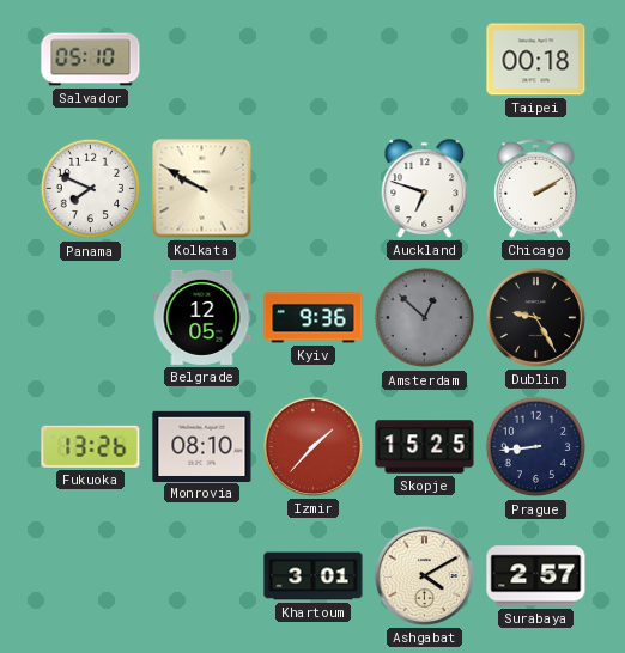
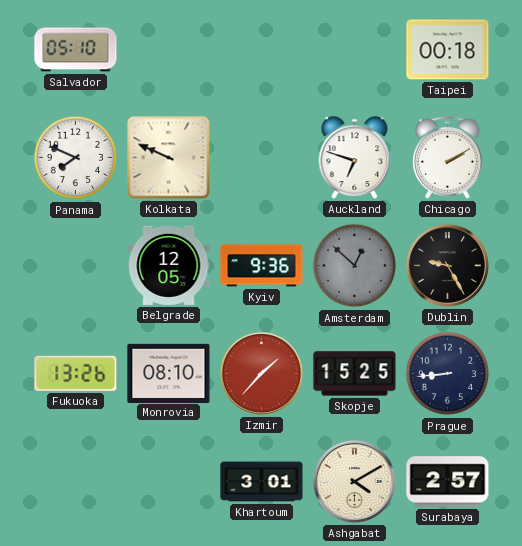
Kolkata: 9:50 -> 9:49
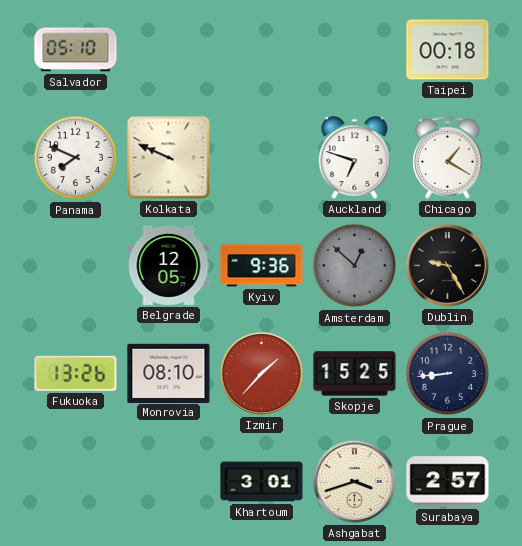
Chicago: 2:10 -> 1:20
Ashgabat: 4:10 -> 3:42
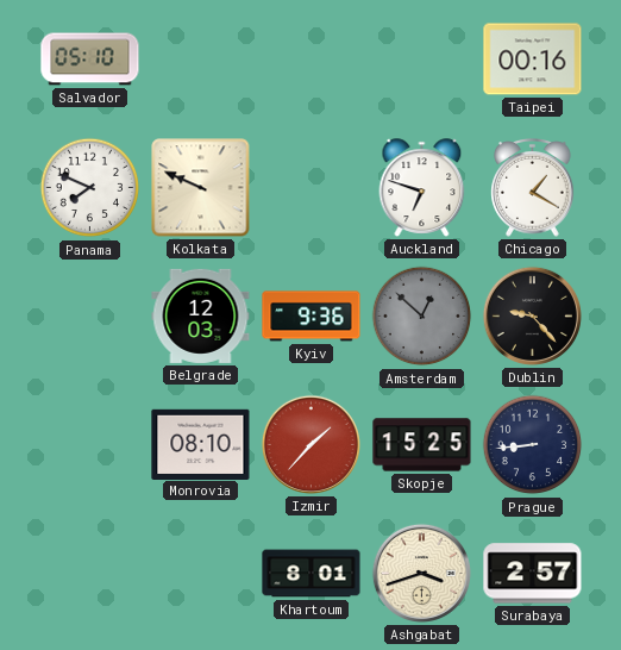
Taipei: 00:18 -> 00:16
Belgrade: 12:05 -> 12:03
Dublin: 9:25 -> 9:23
Fukuoka: 13:26 -> none
Khartoum: 3:01 -> 8:01
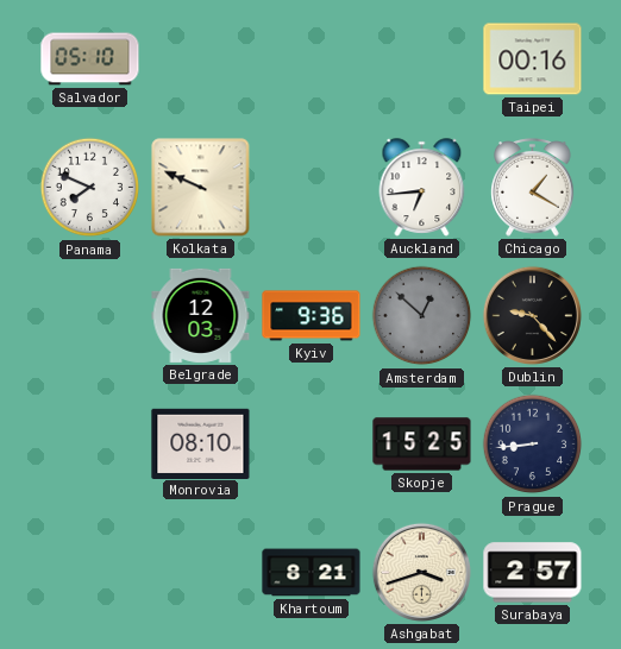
Auckland: 6:48 -> 6:44
Izmir: 1:37 -> none
Khartoum: 8:01 -> 8:21
